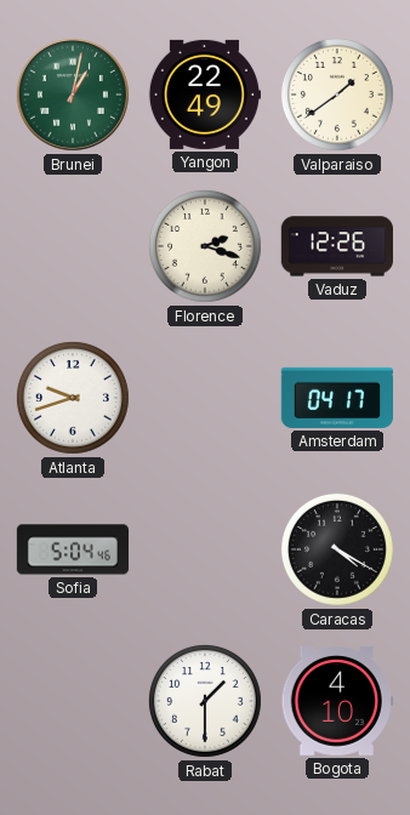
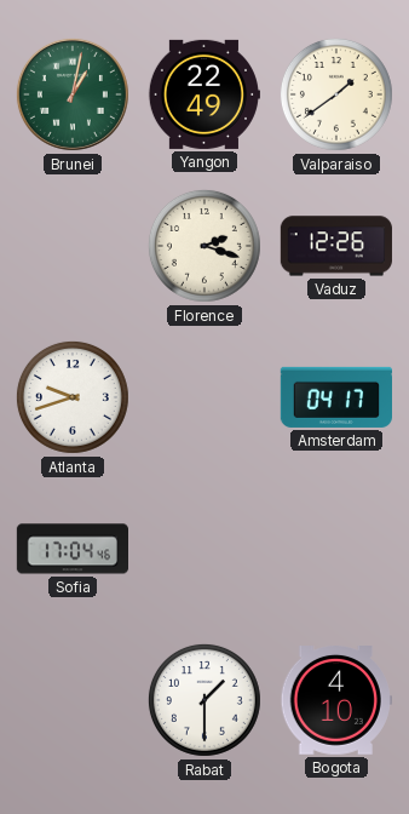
Sofia: 5:04 -> 17:04
Caracas: 4:20 -> none
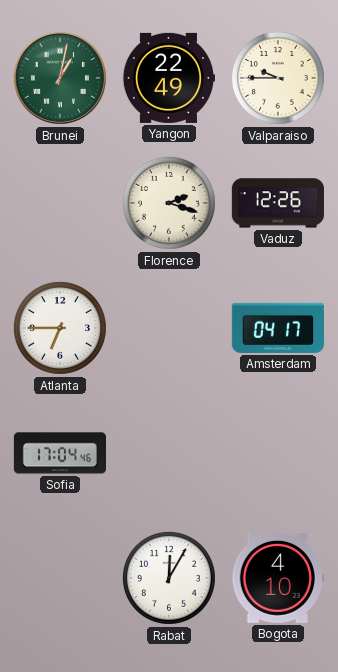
Valparaiso: 1:39 -> 9:45
Atlanta: 9:42 -> 6:45
Rabat: 1:30 -> 12:05
